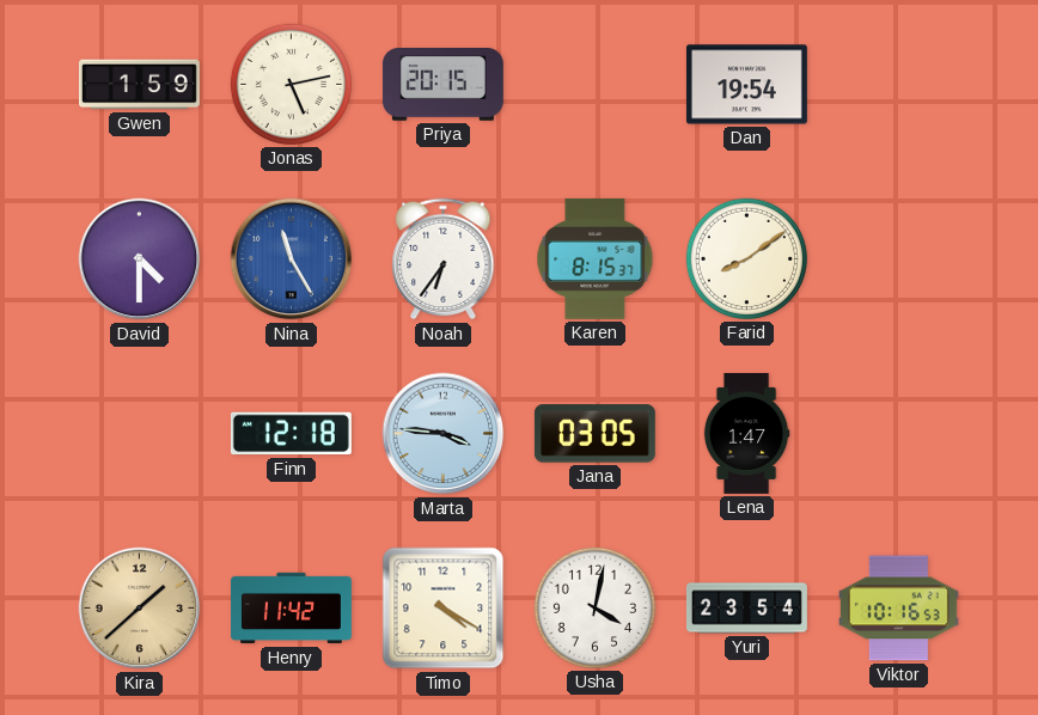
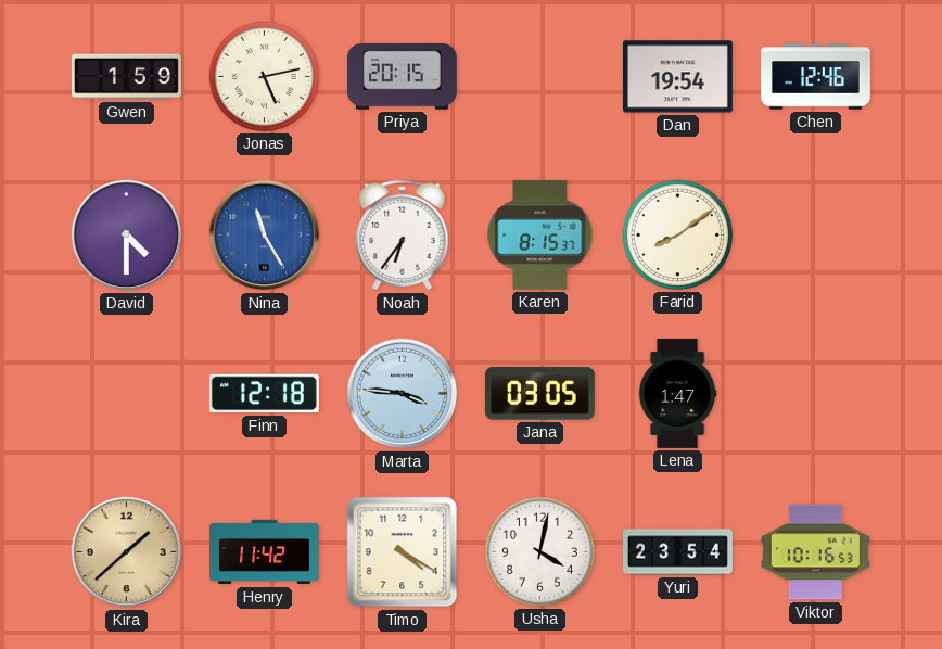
Chen: none -> 12:46
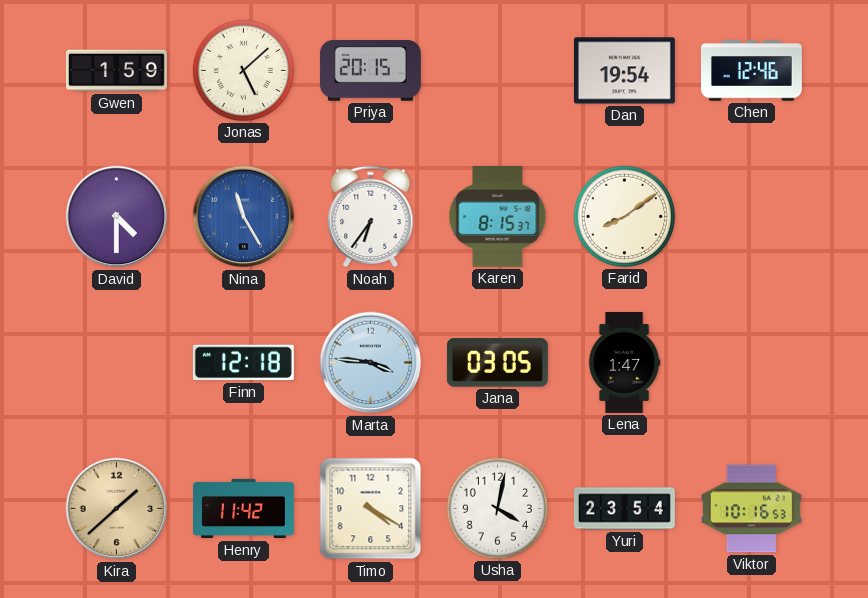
Jonas: 5:13 -> 5:08
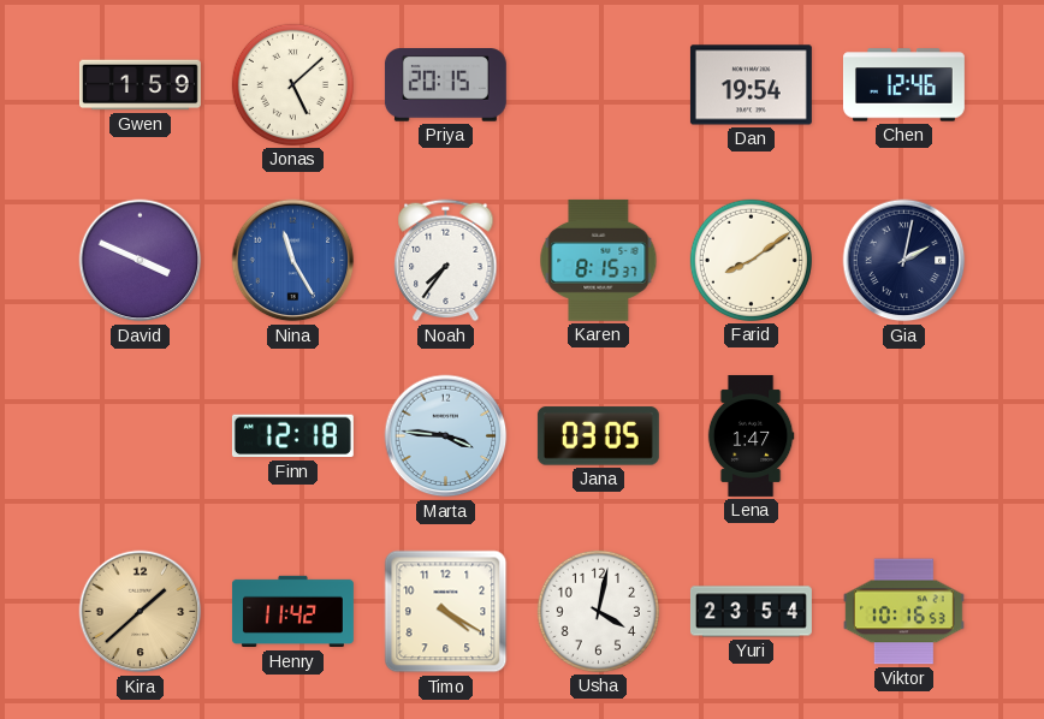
David: 4:30 -> 3:49
Noah: 6:36 -> 7:36
Gia: none -> 2:02
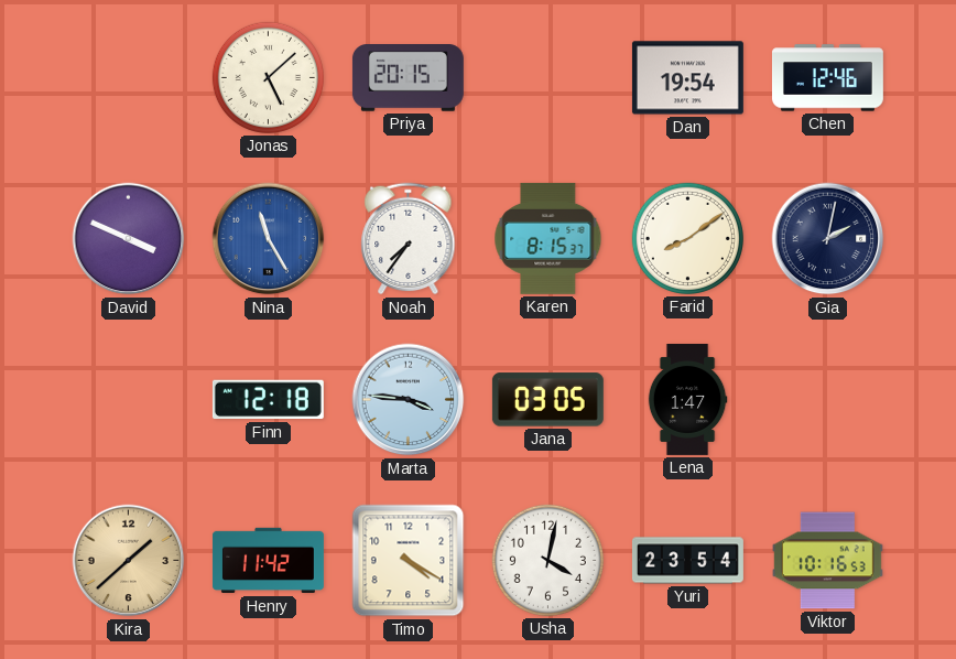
Gwen: 1:59 -> none
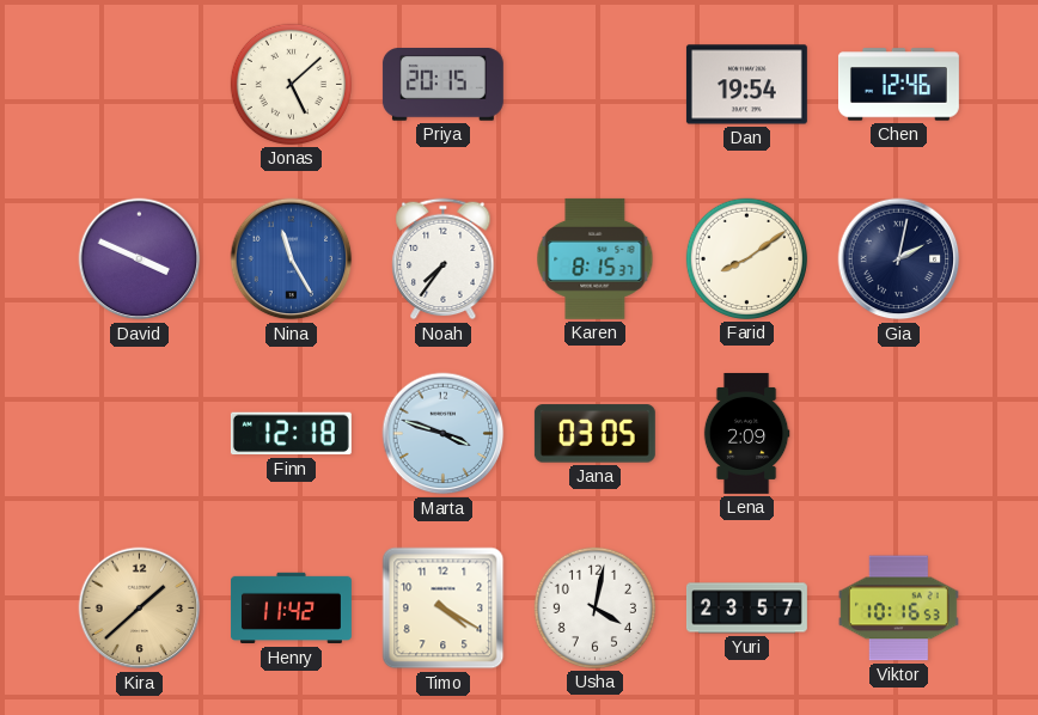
Marta: 3:46 -> 3:48
Lena: 1:47 -> 2:09
Yuri: 23:54 -> 23:57
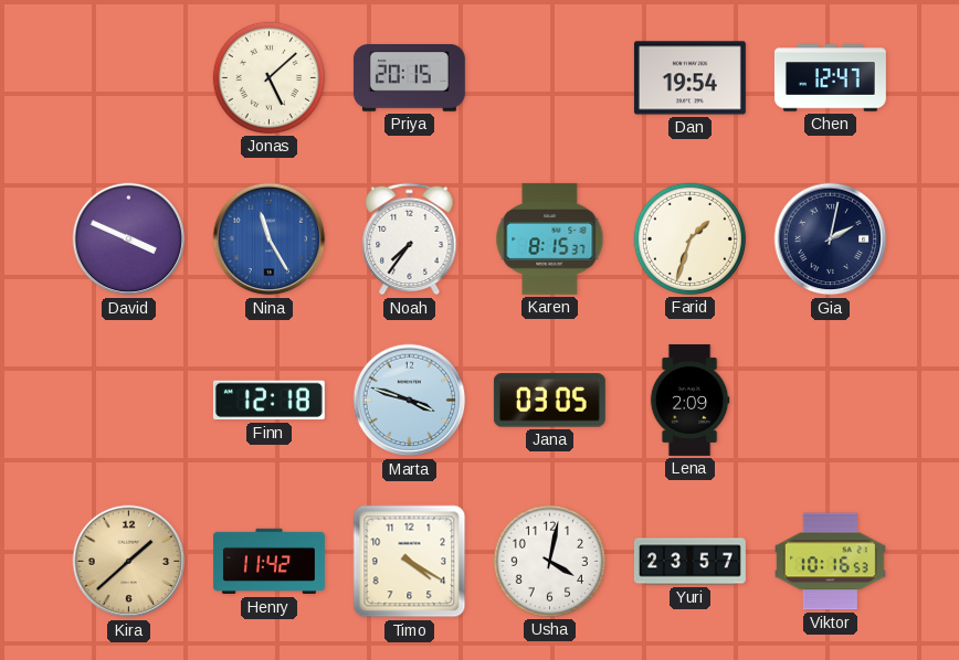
Chen: 12:46 -> 12:47
Farid: 8:09 -> 1:33
